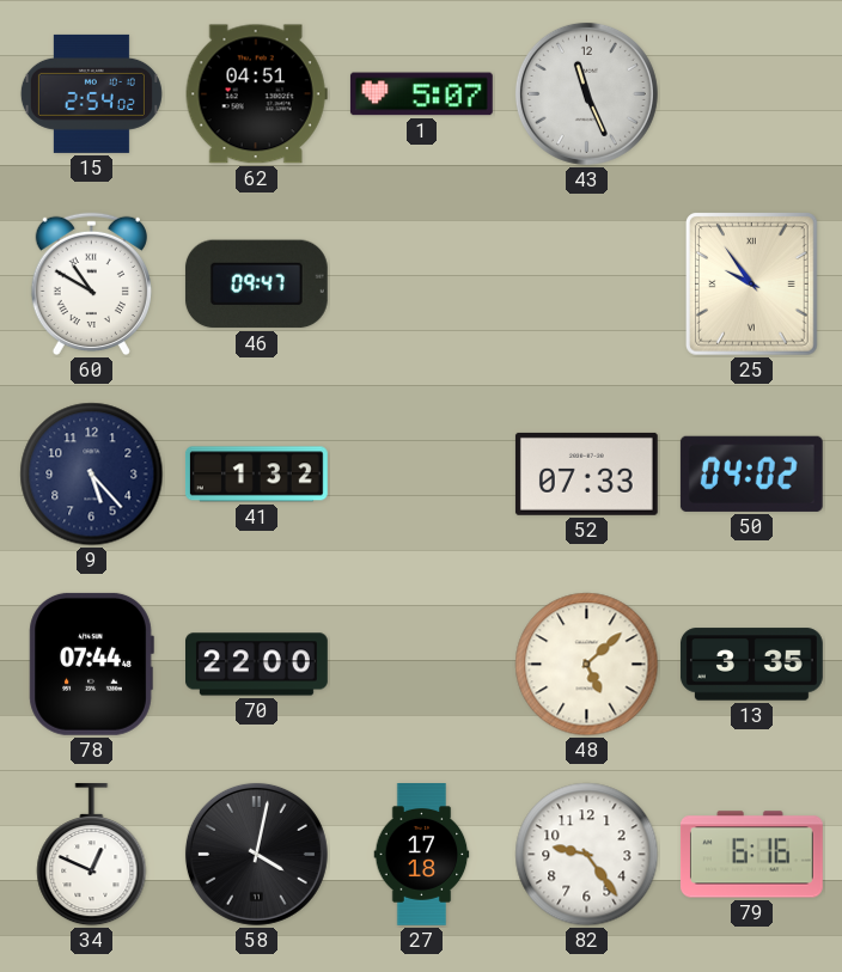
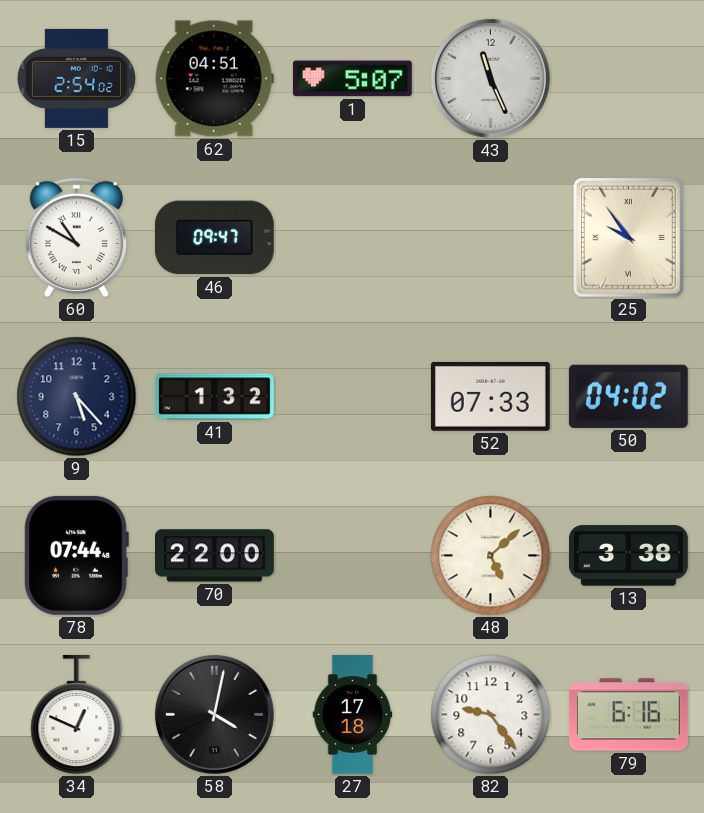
13: 3:35 -> 3:38
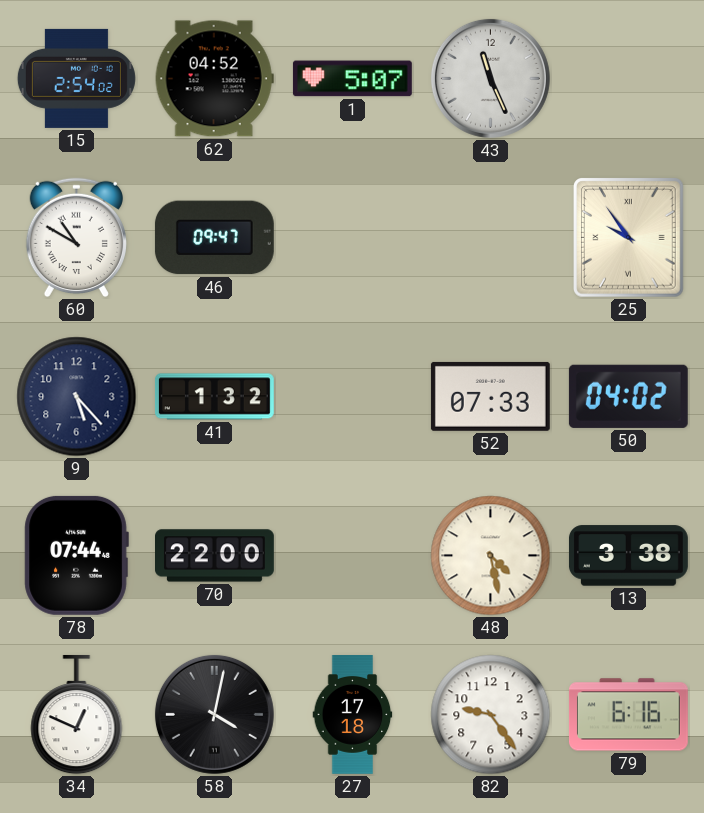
62: 04:51 -> 04:52
48: 5:08 -> 4:28
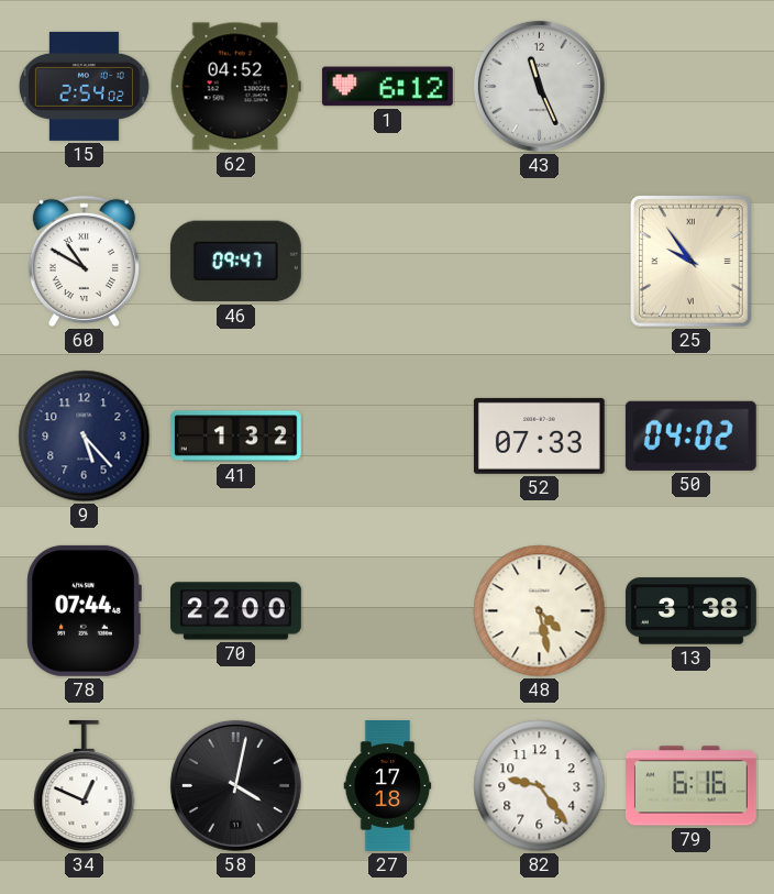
1: 5:07 -> 6:12
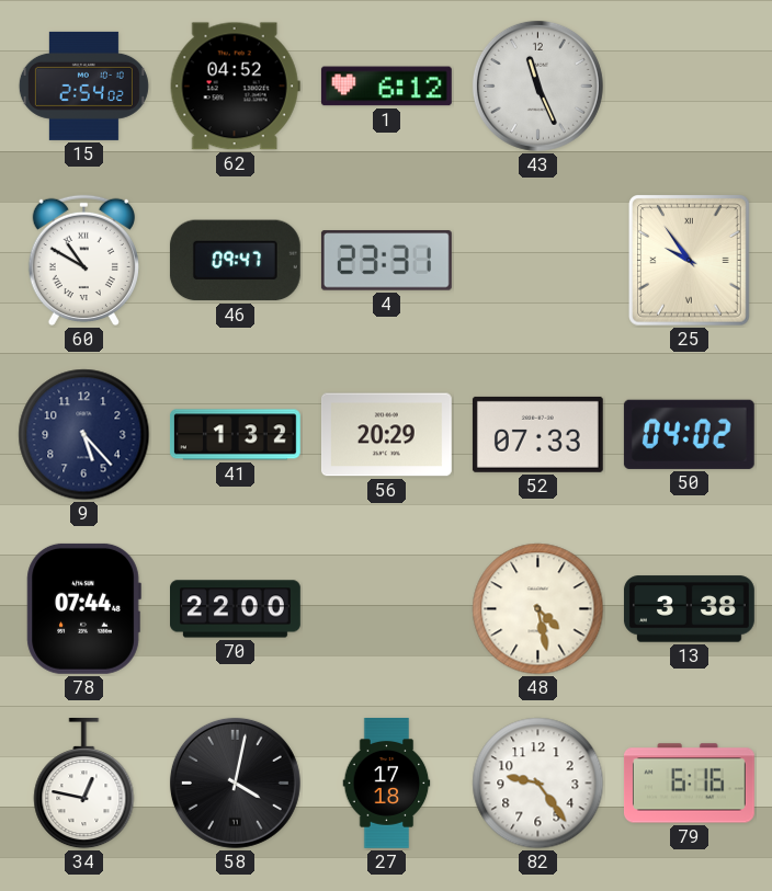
4: none -> 23:31
56: none -> 20:29
34: 12:49 -> 12:47
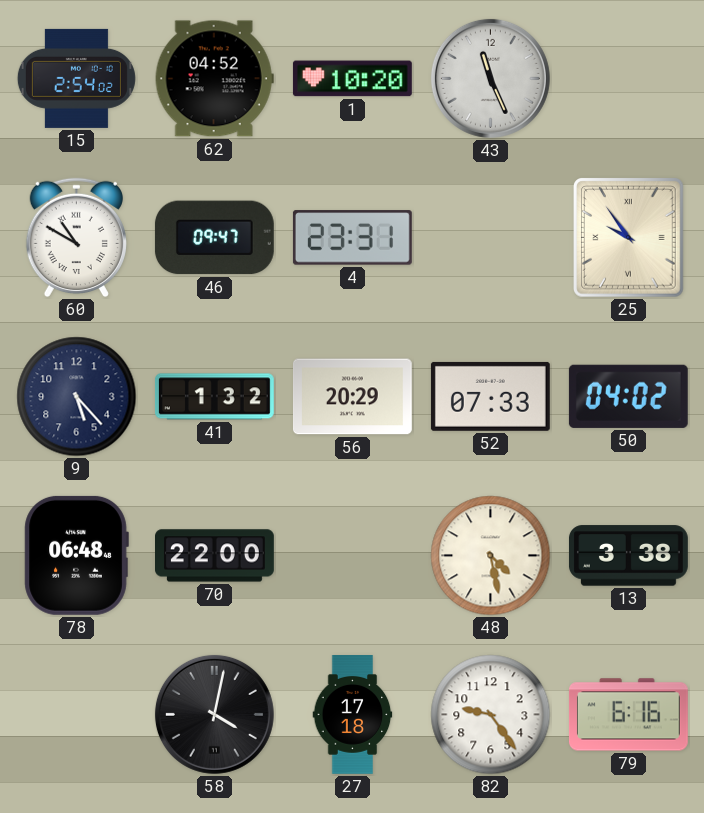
1: 6:12 -> 10:20
78: 07:44 -> 06:48
34: 12:47 -> none
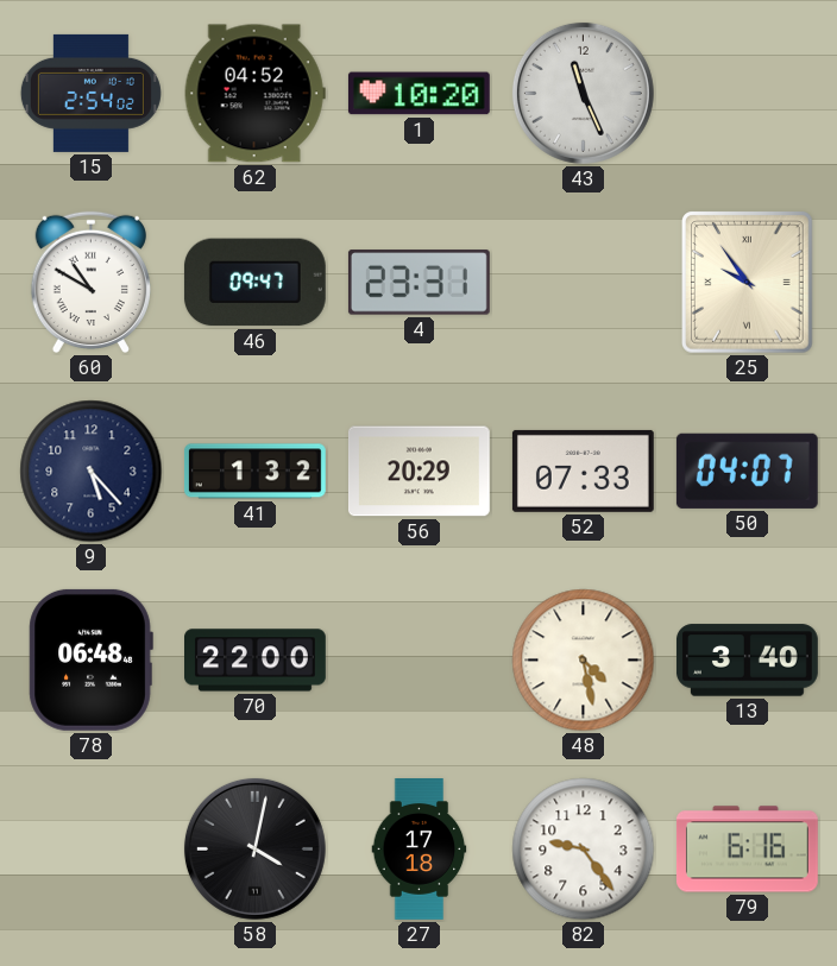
50: 04:02 -> 04:07
13: 3:38 -> 3:40
